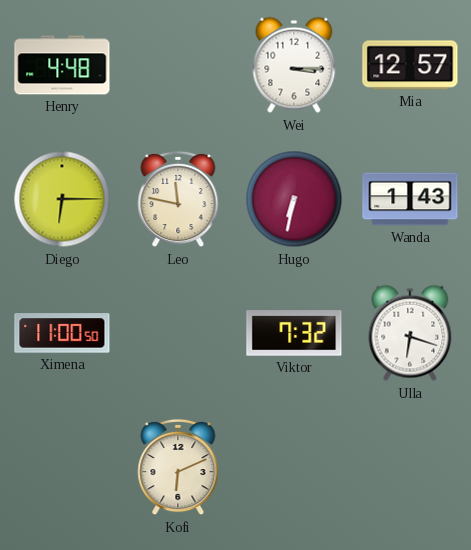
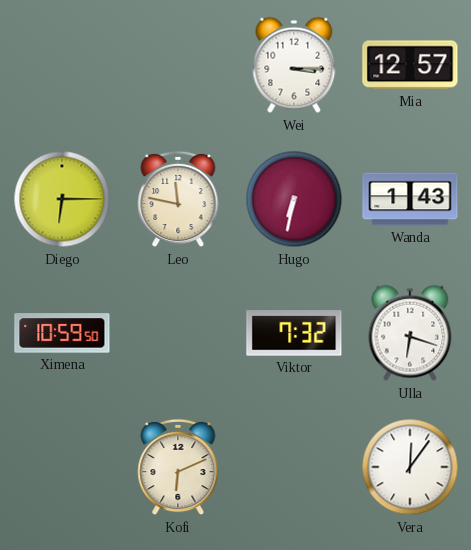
Henry: 4:48 -> none
Ximena: 11:00 -> 10:59
Vera: none -> 12:06
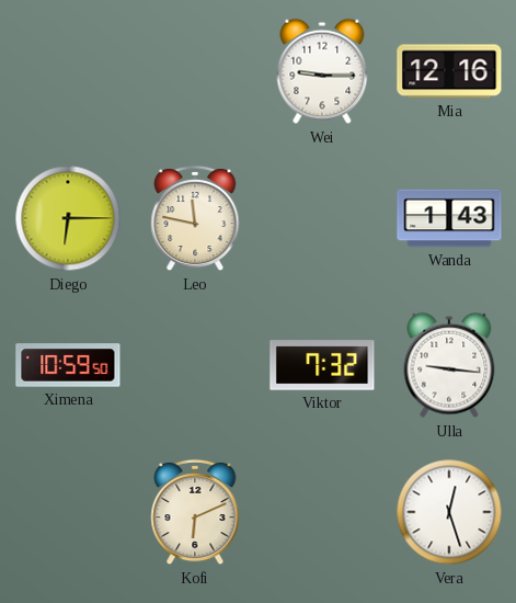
Wei: 3:15 -> 9:15
Mia: 12:57 -> 12:16
Hugo: 6:32 -> none
Ulla: 6:18 -> 9:16
Vera: 12:06 -> 12:27
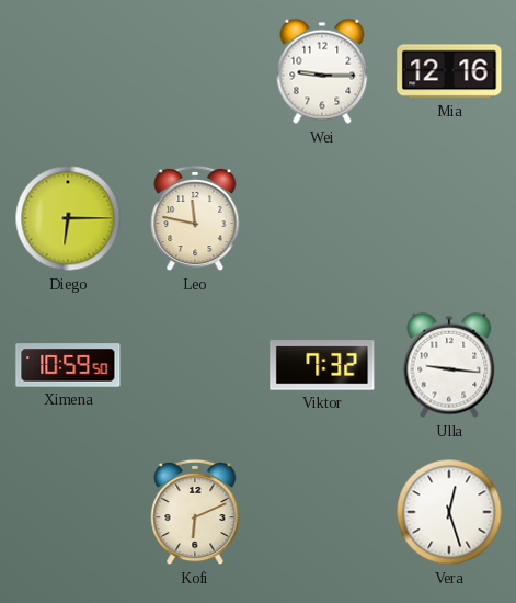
Wanda: 1:43 -> none
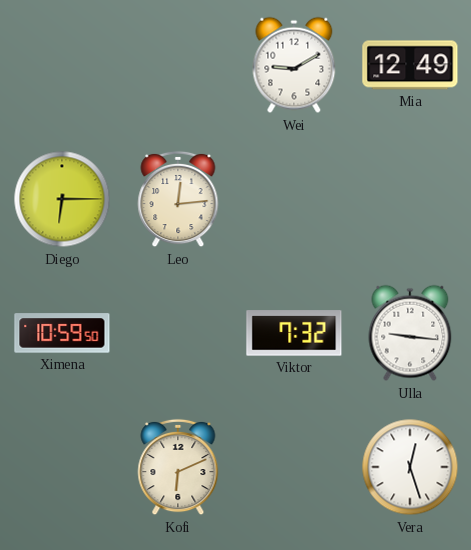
Wei: 9:15 -> 9:10
Mia: 12:16 -> 12:49
Leo: 11:47 -> 12:14
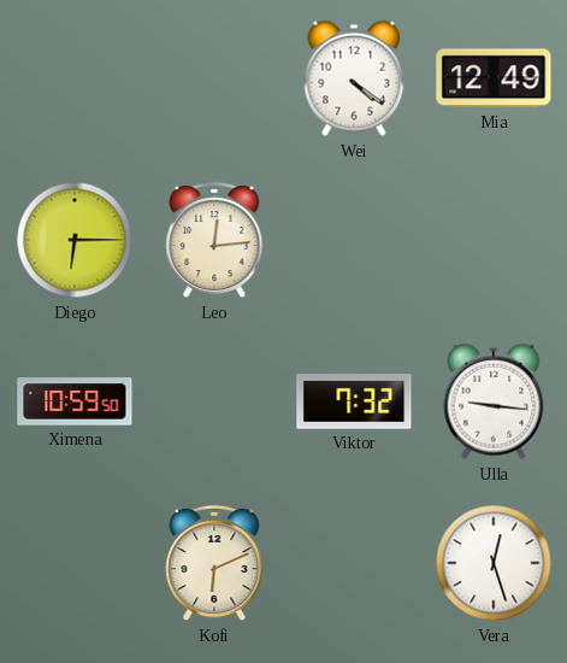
Wei: 9:10 -> 4:21
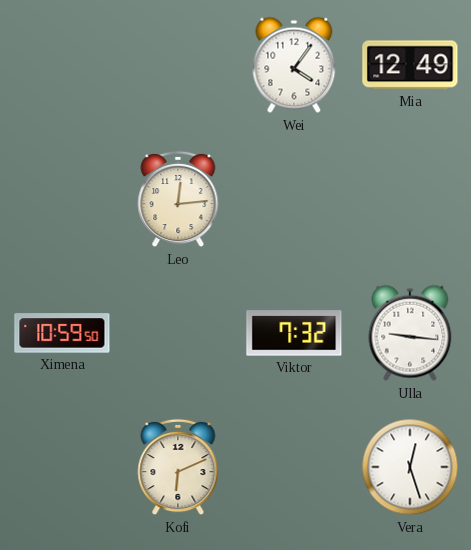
Wei: 4:21 -> 4:06
Diego: 6:15 -> none
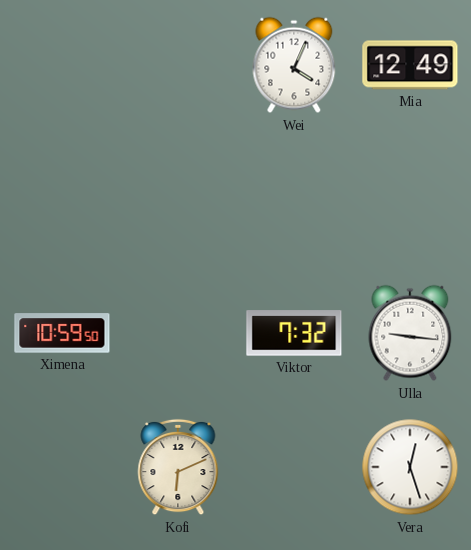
Wei: 4:06 -> 4:04
Leo: 12:14 -> none
